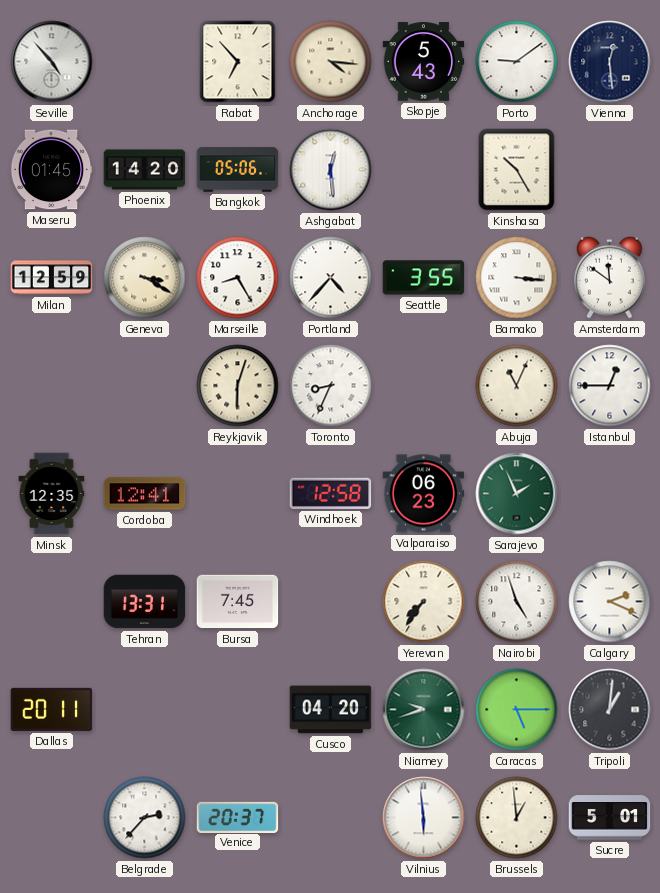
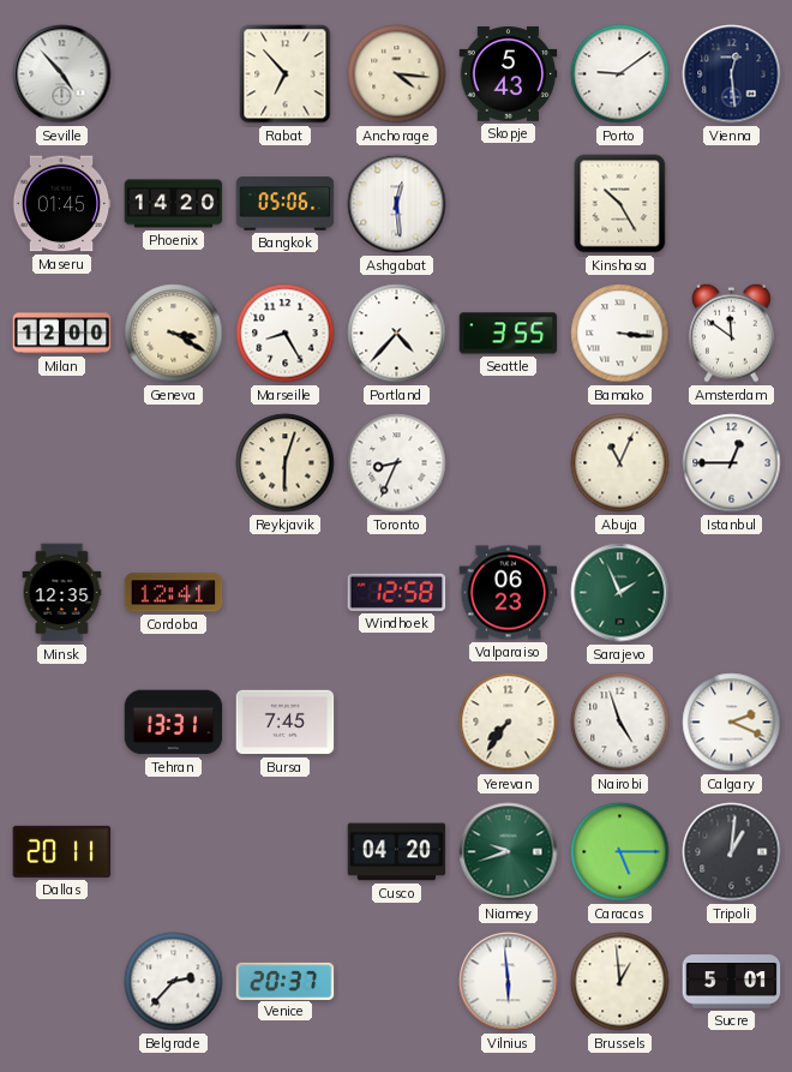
Milan: 12:59 -> 12:00
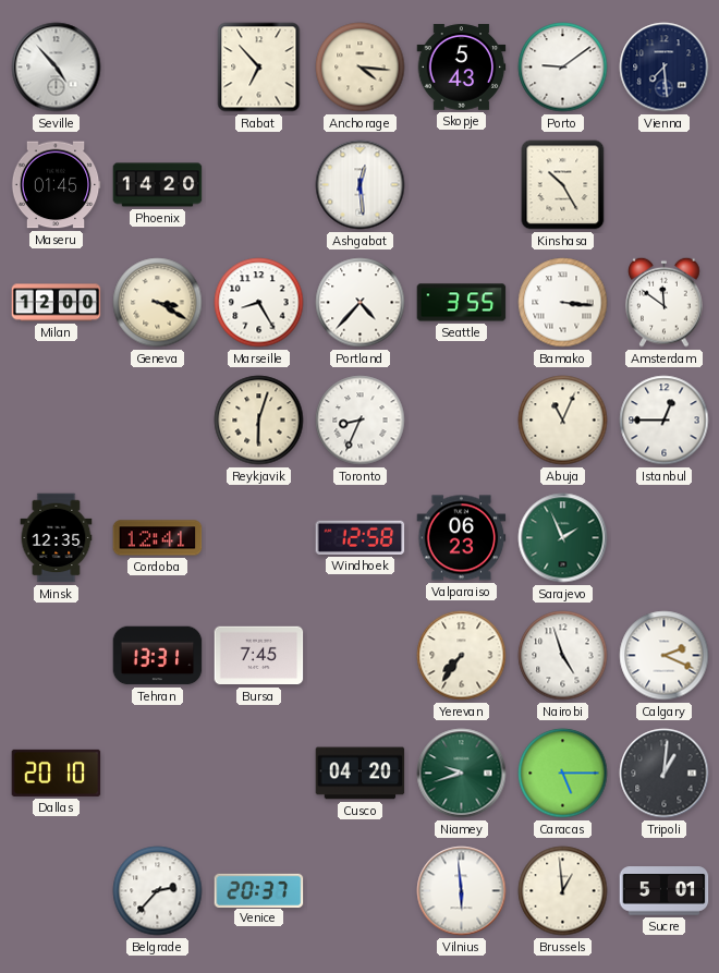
Vienna: 12:29 -> 7:29
Bangkok: 05:06 -> none
Dallas: 20:11 -> 20:10
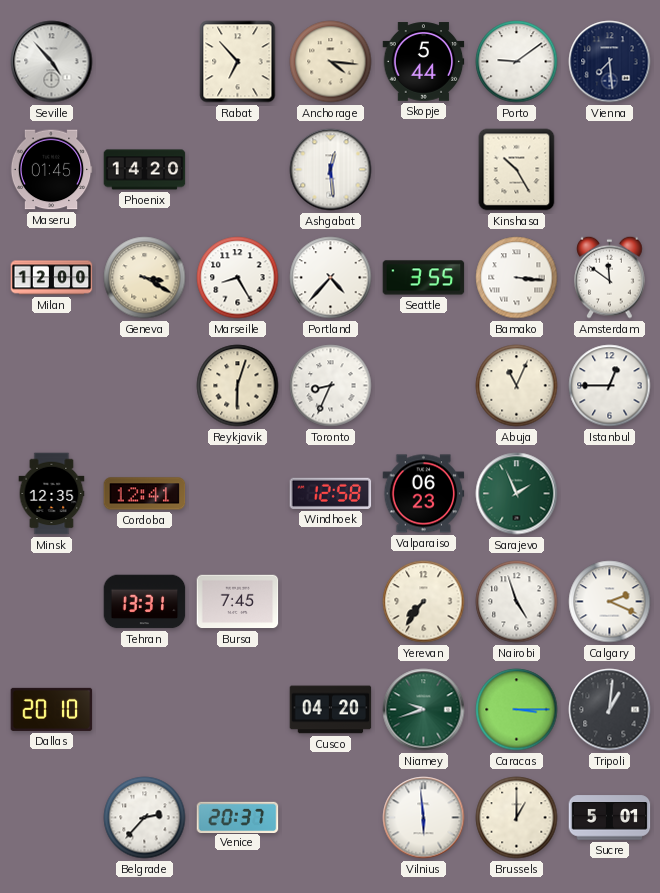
Skopje: 5:43 -> 5:44
Caracas: 5:15 -> 3:15
Brussels: 12:59 -> 1:00
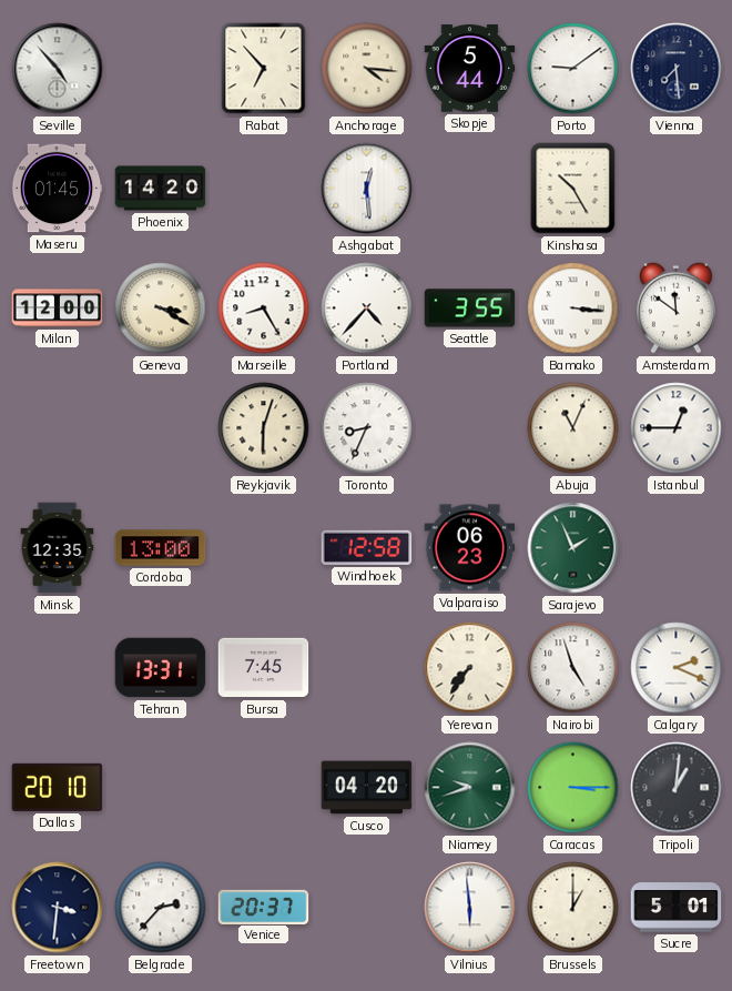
Cordoba: 12:41 -> 13:00
Freetown: none -> 3:31
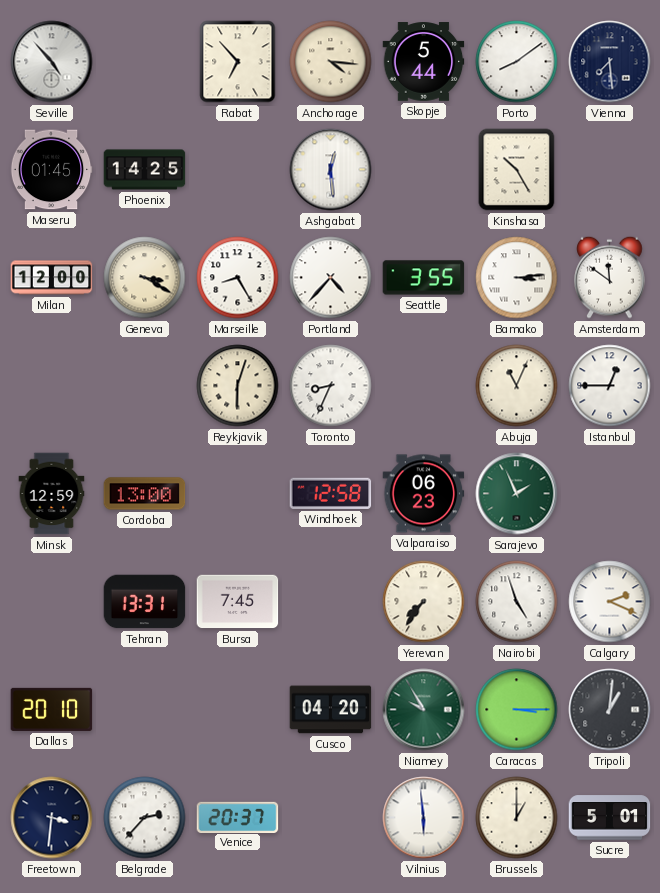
Porto: 9:09 -> 8:09
Phoenix: 14:20 -> 14:25
Bamako: 3:16 -> 3:14
Minsk: 12:35 -> 12:59
Niamey: 9:42 -> 9:55
